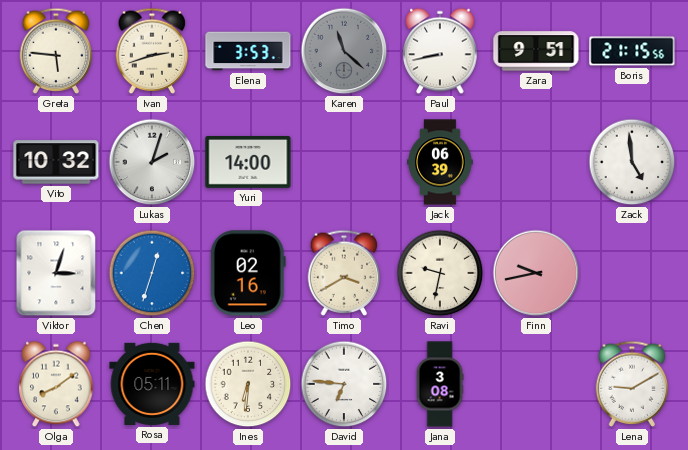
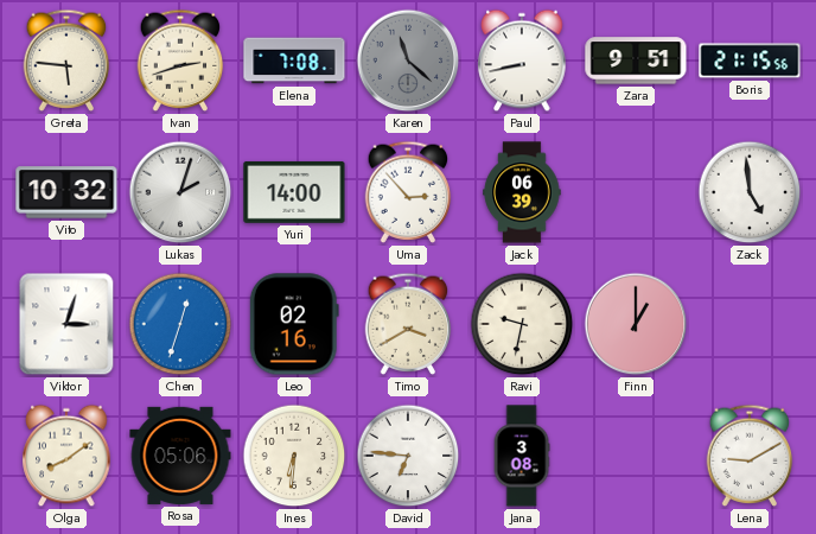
Elena: 3:53 -> 7:08
Uma: none -> 2:53
Finn: 9:43 -> 1:00
Rosa: 05:11 -> 05:06
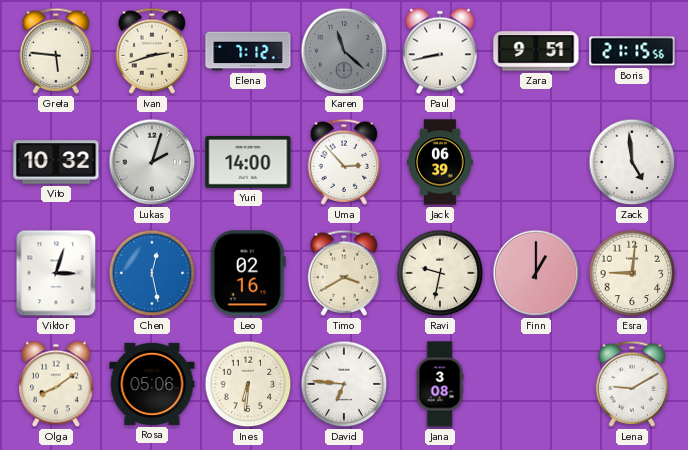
Elena: 7:08 -> 7:12
Chen: 12:33 -> 12:28
Esra: none -> 9:01
